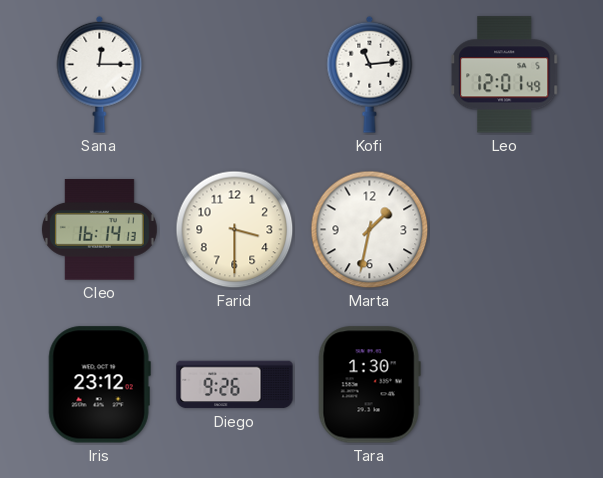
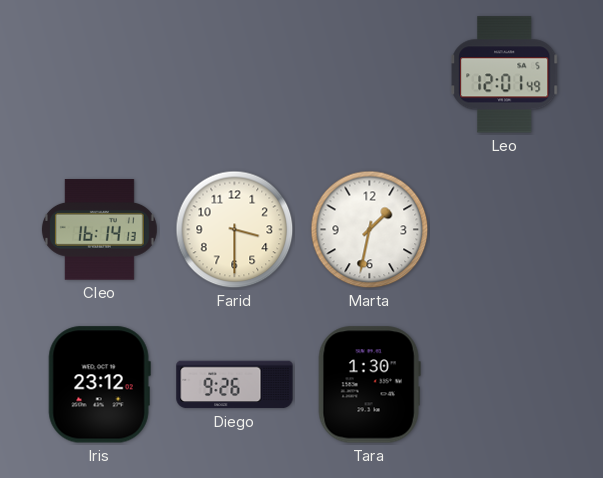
Sana: 12:15 -> none
Kofi: 11:14 -> none
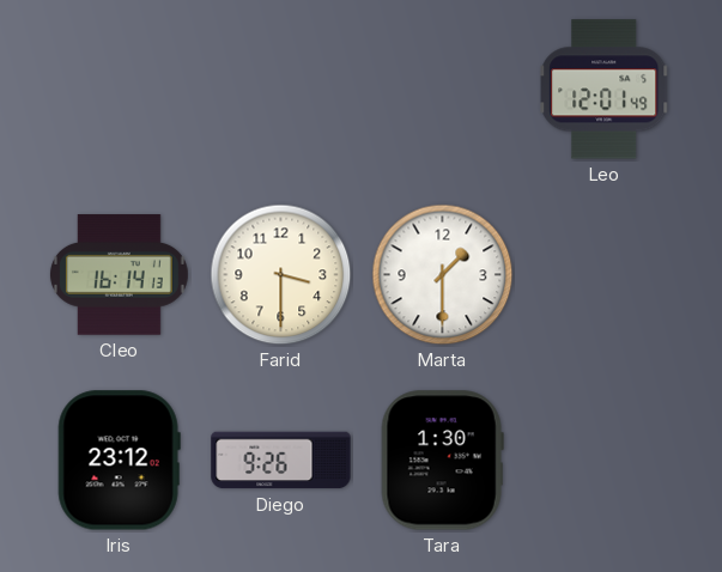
Marta: 1:32 -> 1:30
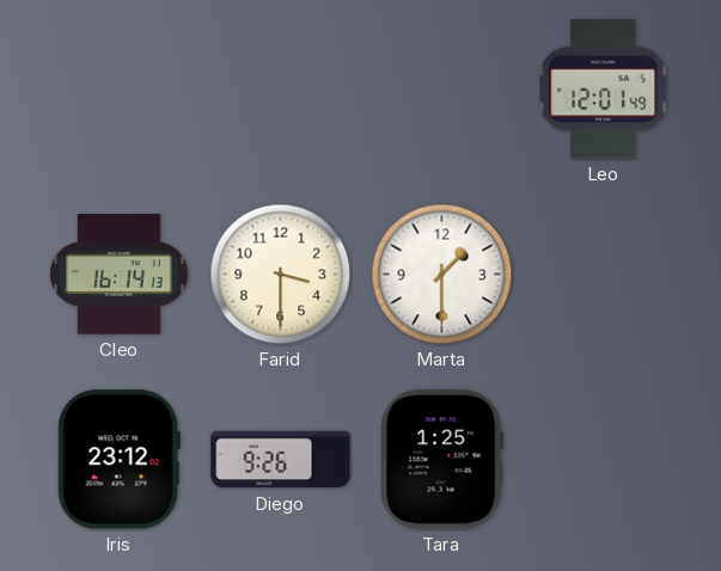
Tara: 1:30 -> 1:25
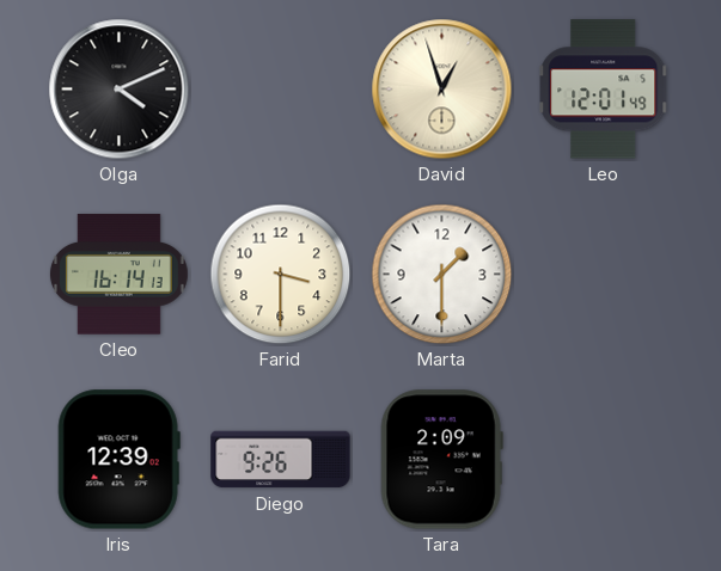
Olga: none -> 4:11
David: none -> 12:57
Iris: 23:12 -> 12:39
Tara: 1:25 -> 2:09
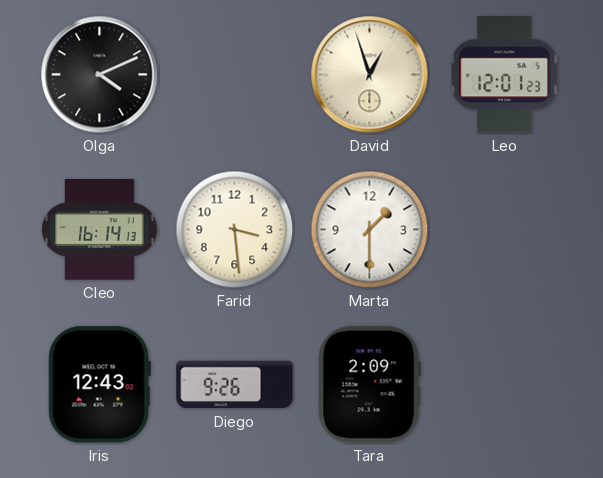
Leo: 12:01:49 -> 12:01:23
Farid: 3:30 -> 3:29
Iris: 12:39 -> 12:43
